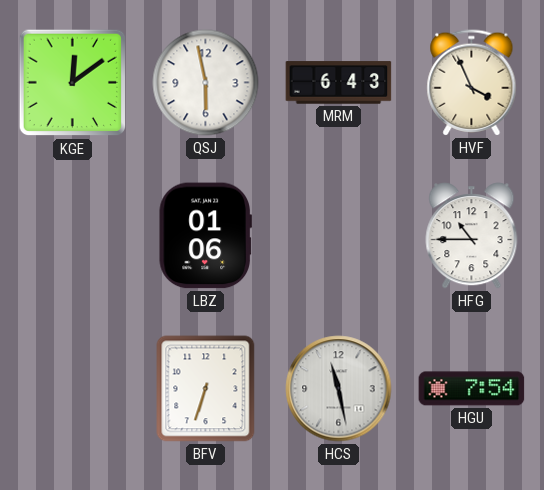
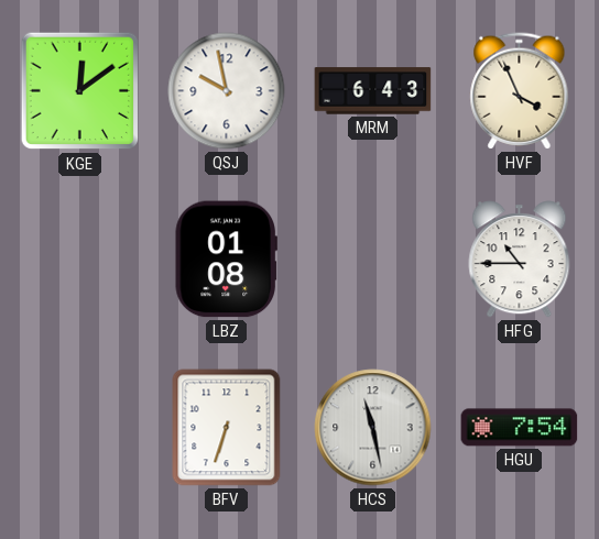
QSJ: 5:58 -> 9:58
LBZ: 01:06 -> 01:08
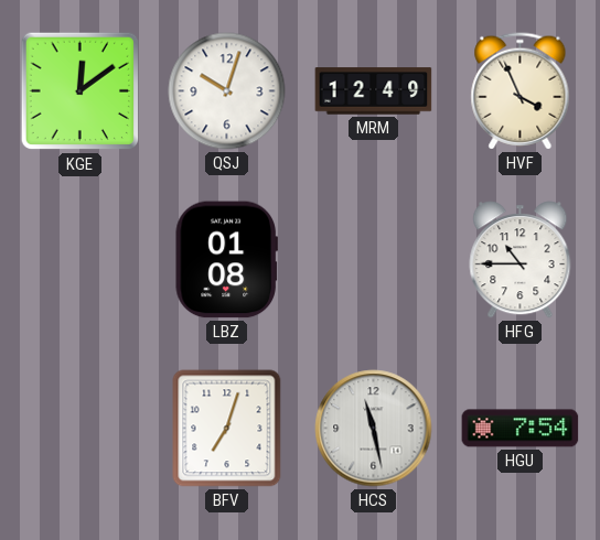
QSJ: 9:58 -> 10:03
MRM: 6:43 -> 12:49
BFV: 6:33 -> 7:03
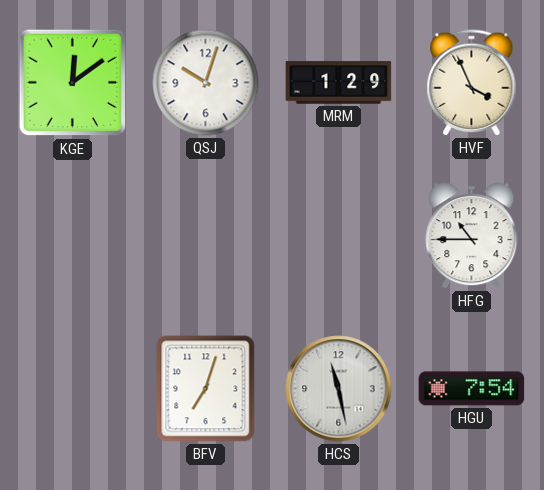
MRM: 12:49 -> 1:29
LBZ: 01:08 -> none
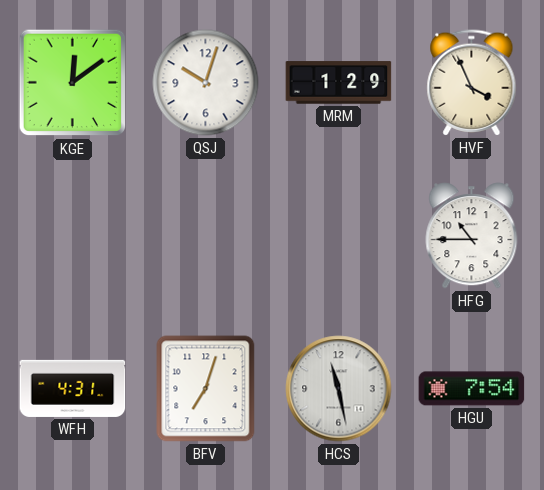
WFH: none -> 4:31
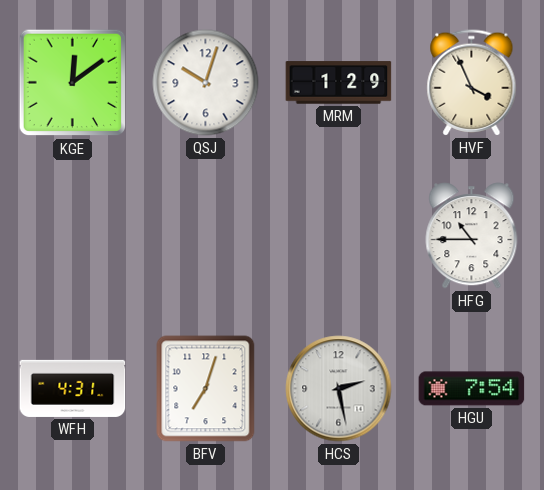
HCS: 11:28 -> 2:28
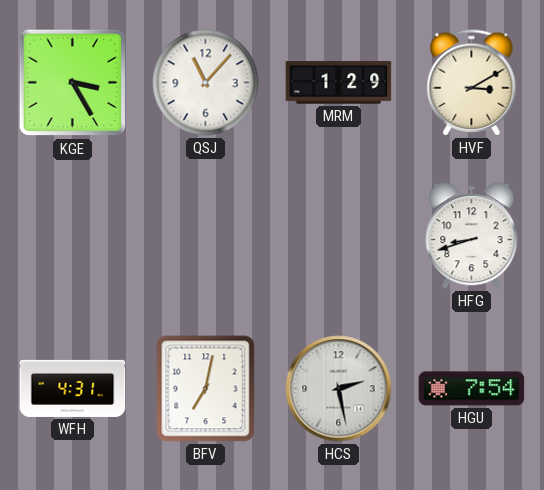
KGE: 12:09 -> 3:25
QSJ: 10:03 -> 11:07
HVF: 3:56 -> 3:10
HFG: 10:45 -> 8:42
BFV: 7:03 -> 7:02
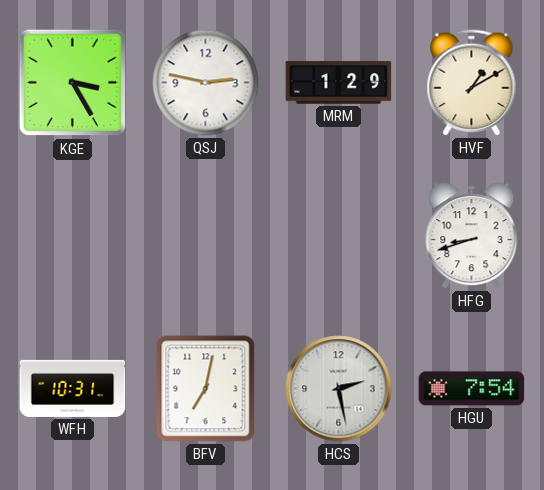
QSJ: 11:07 -> 2:47
HVF: 3:10 -> 1:10
WFH: 4:31 -> 10:31
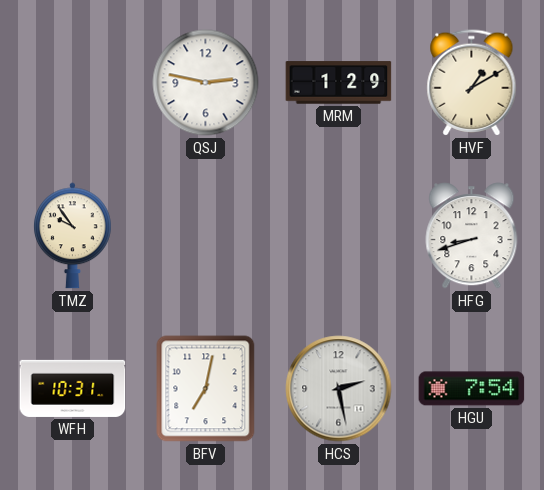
KGE: 3:25 -> none
TMZ: none -> 9:54
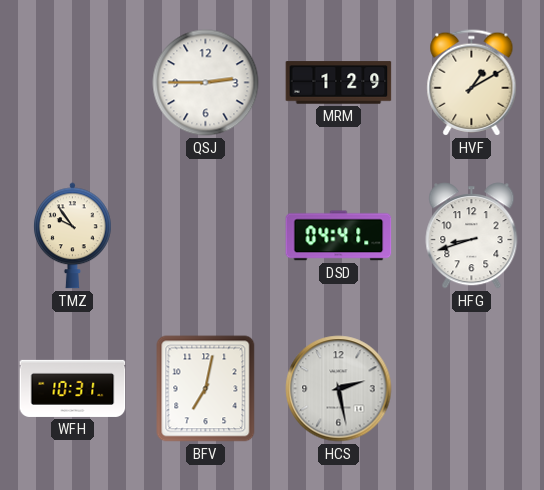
QSJ: 2:47 -> 2:45
DSD: none -> 04:41
HGU: 7:54 -> none
